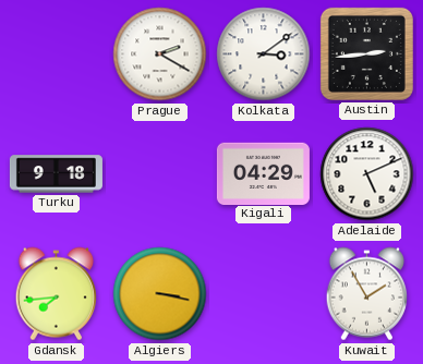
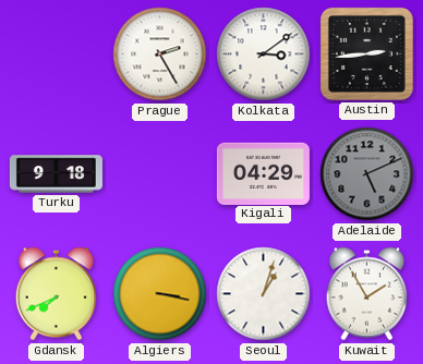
Prague: 2:20 -> 2:25
Adelaide dial: white -> grey
Gdansk: 7:44 -> 7:41
Seoul: none -> 1:03
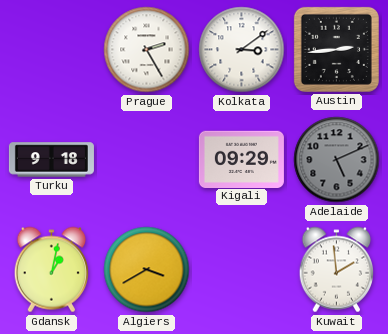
Kigali: 04:29 -> 09:29
Gdansk: 7:41 -> 1:02
Algiers: 3:17 -> 3:40
Seoul: 1:03 -> none
Kuwait: 1:55 -> 1:59
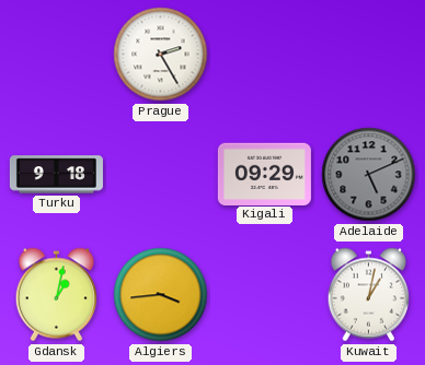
Kolkata: 3:09 -> none
Austin: 2:44 -> none
Algiers: 3:40 -> 3:44
Kuwait: 1:59 -> 1:02
